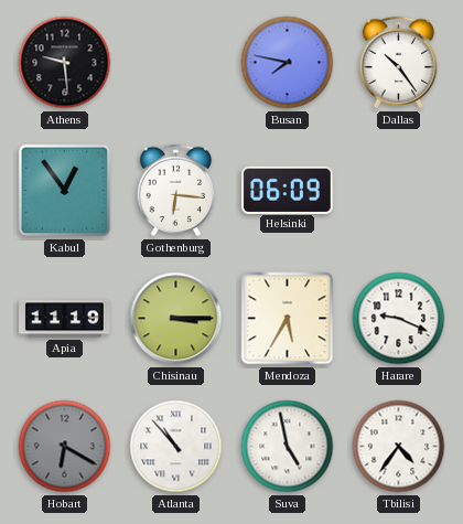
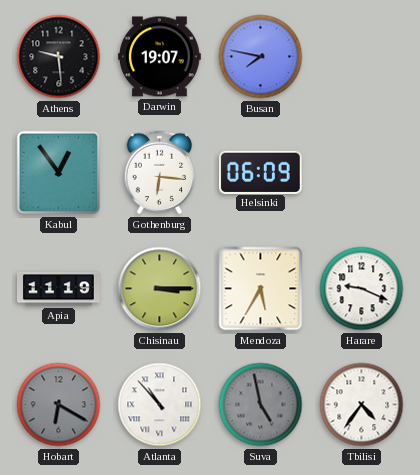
Darwin: none -> 19:07
Dallas: 10:24 -> none
Suva dial: white -> grey
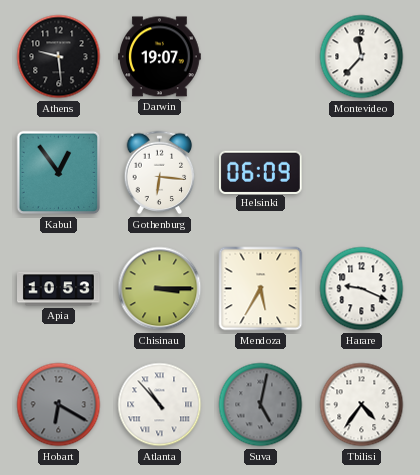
Busan: 7:47 -> none
Montevideo: none -> 11:37
Apia: 11:19 -> 10:53
Suva: 4:58 -> 5:02
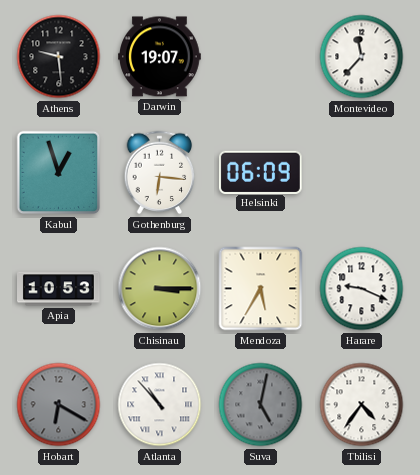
Kabul: 12:54 -> 12:57
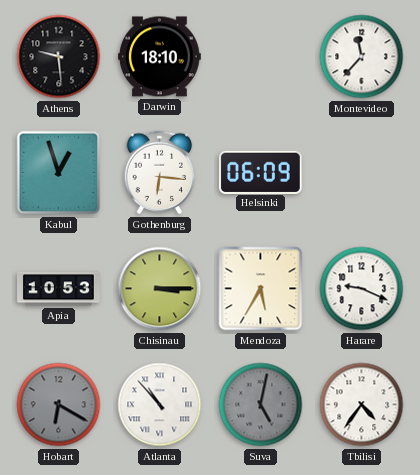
Darwin: 19:07 -> 18:10
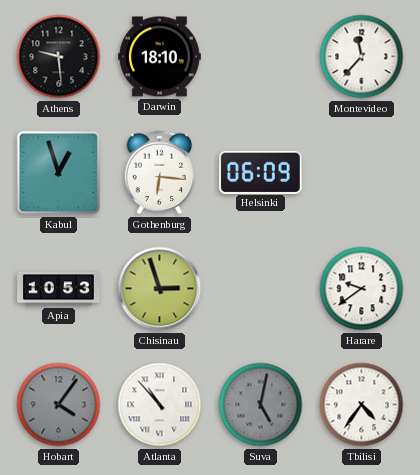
Chisinau: 3:15 -> 2:57
Mendoza: 5:35 -> none
Harare: 9:19 -> 9:39
Hobart: 6:20 -> 4:06
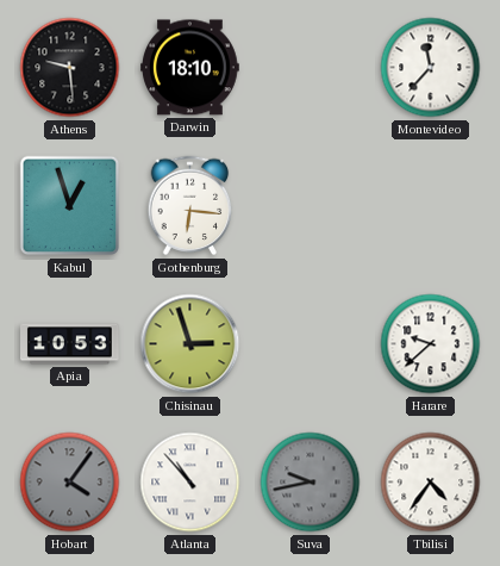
Helsinki: 06:09 -> none
Harare: 9:39 -> 9:38
Suva: 5:02 -> 9:43
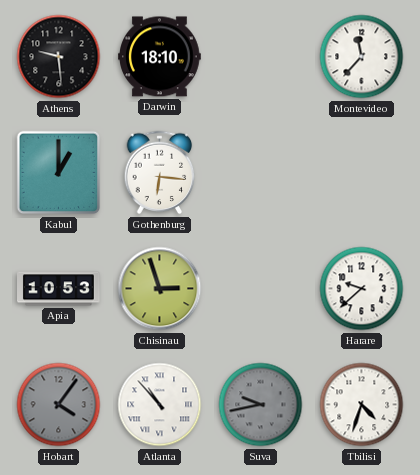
Kabul: 12:57 -> 1:00
Tbilisi: 4:36 -> 4:33
